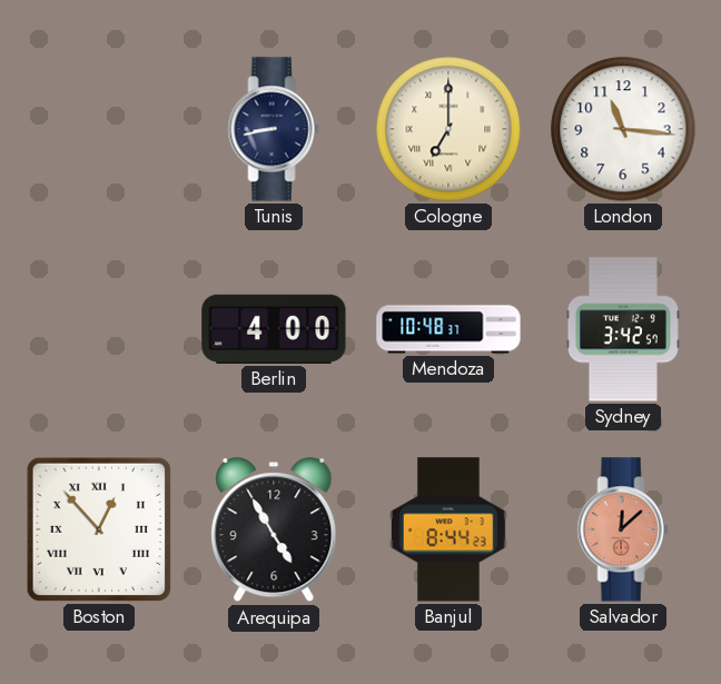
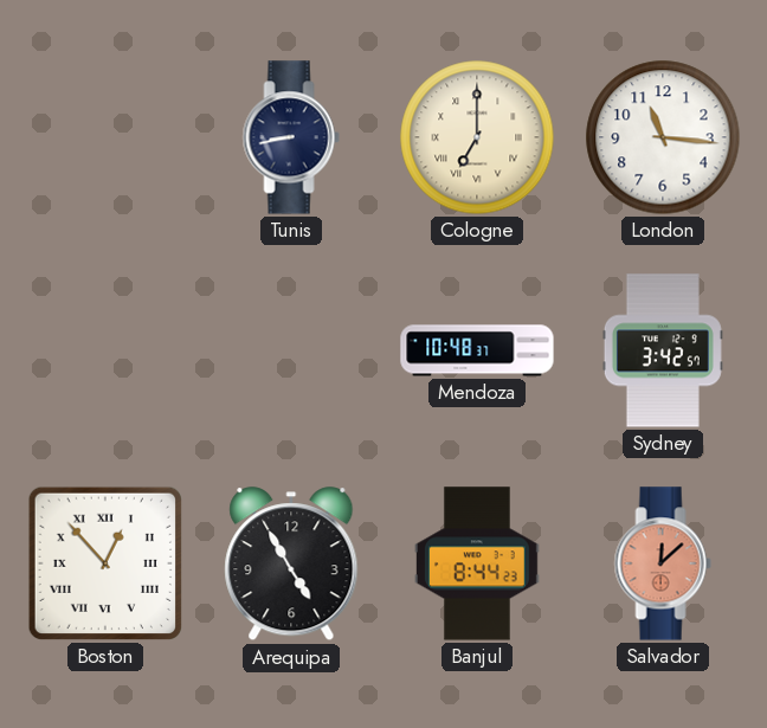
Berlin: 4:00 -> none
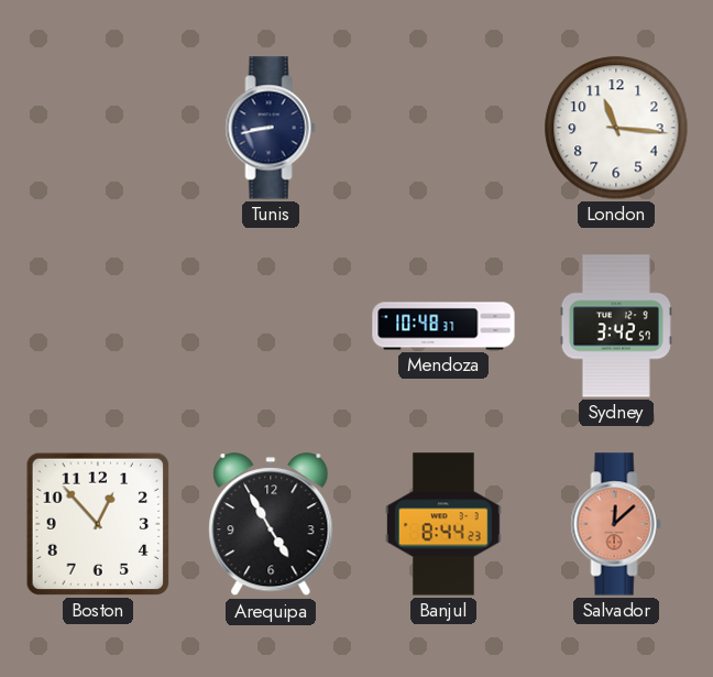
Cologne: 7:00 -> none
Boston numerals: Roman -> Arabic
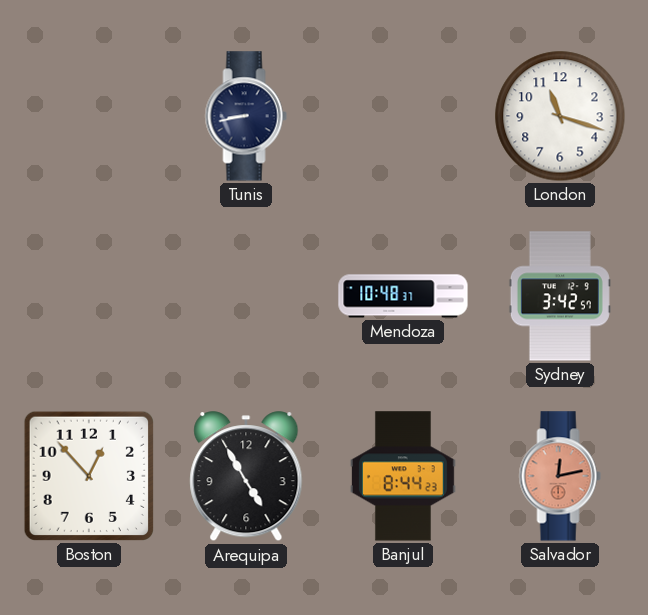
London: 11:16 -> 11:18
Salvador: 12:08 -> 12:13
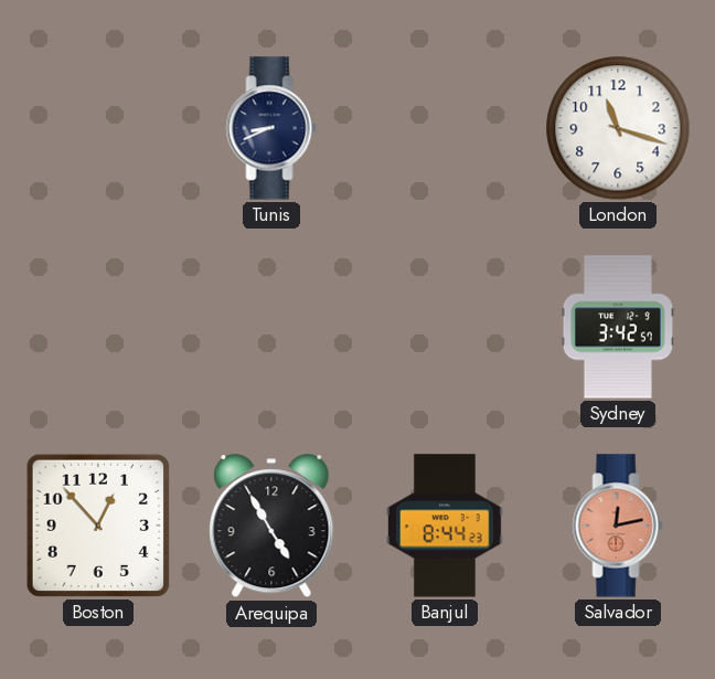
Tunis: 8:43 -> 8:41
Mendoza: 10:48 -> none
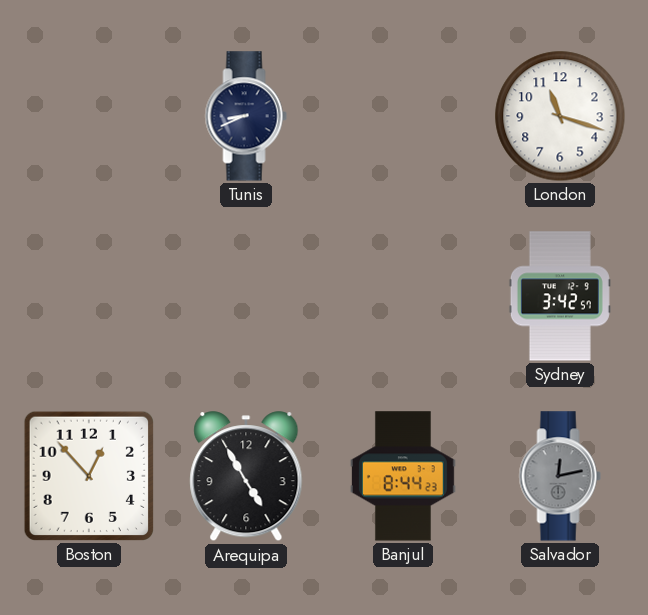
Salvador dial: salmon -> grey
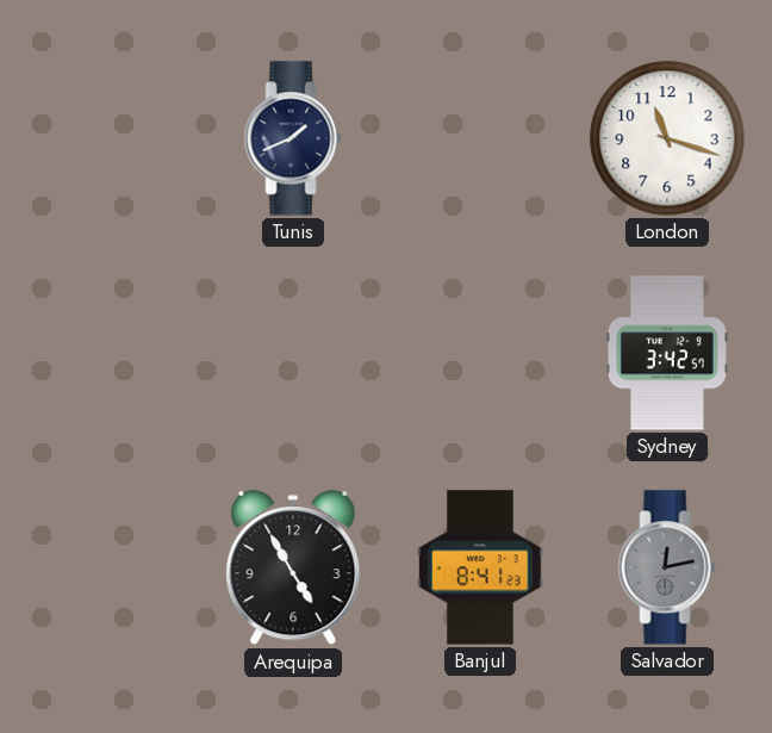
Tunis: 8:41 -> 1:41
Boston: 12:53 -> none
Banjul: 8:44 -> 8:41
